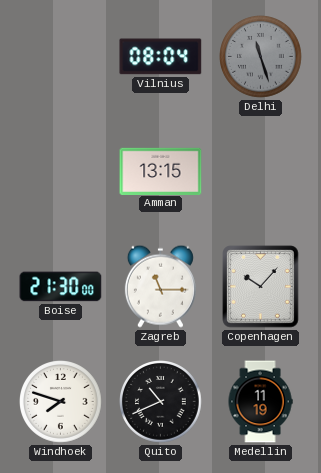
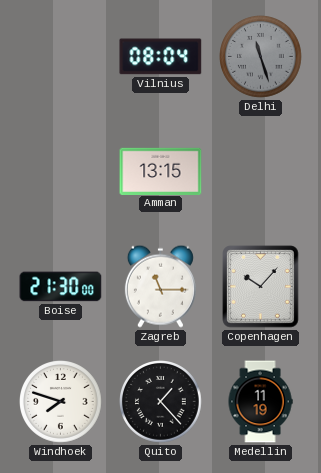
Quito: 10:41 -> 1:23
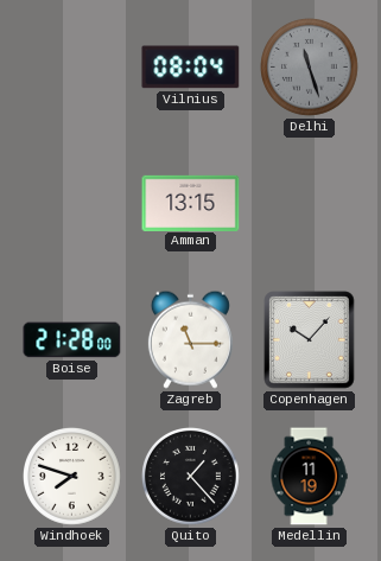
Boise: 21:30 -> 21:28
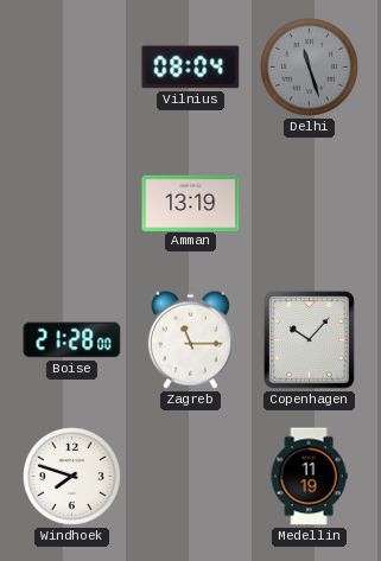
Amman: 13:15 -> 13:19
Quito: 1:23 -> none
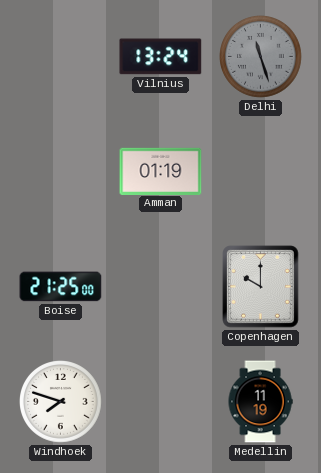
Vilnius: 08:04 -> 13:24
Amman: 13:19 -> 01:19
Boise: 21:28 -> 21:25
Zagreb: 11:15 -> none
Copenhagen: 10:07 -> 10:00
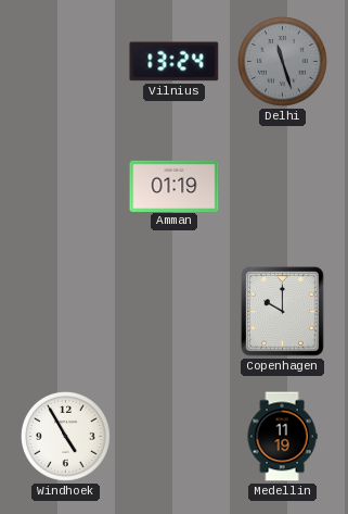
Boise: 21:25 -> none
Windhoek: 7:48 -> 4:55
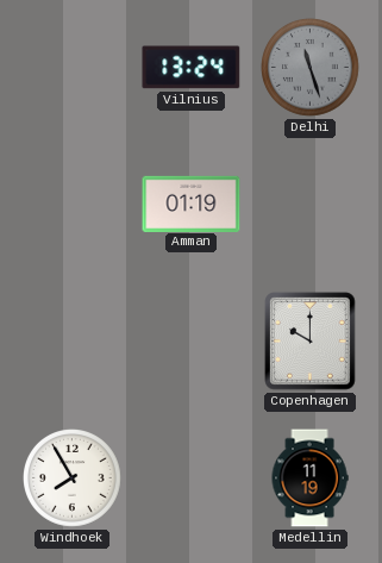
Windhoek: 4:55 -> 7:55
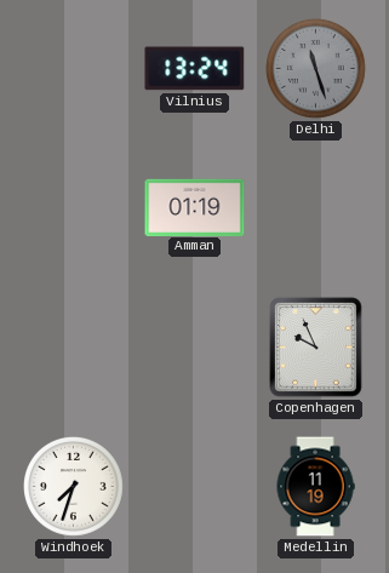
Copenhagen: 10:00 -> 9:56
Windhoek: 7:55 -> 7:33
